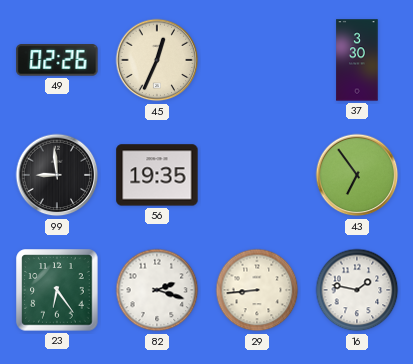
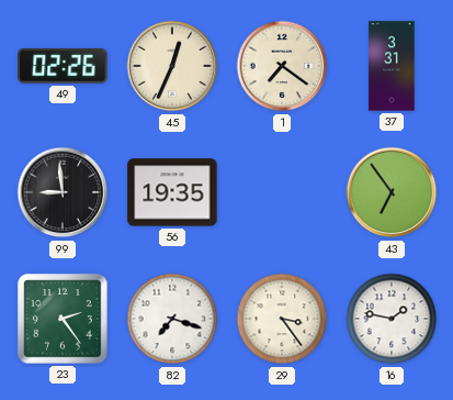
1: none -> 7:21
37: 3:30 -> 3:31
23: 6:24 -> 2:24
82: 2:18 -> 7:18
29: 8:44 -> 3:24
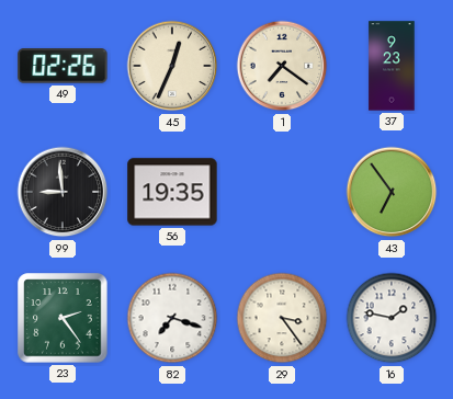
37: 3:31 -> 9:23
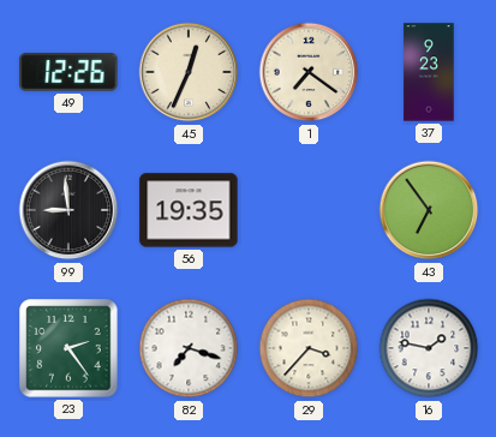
49: 02:26 -> 12:26
29: 3:24 -> 3:37
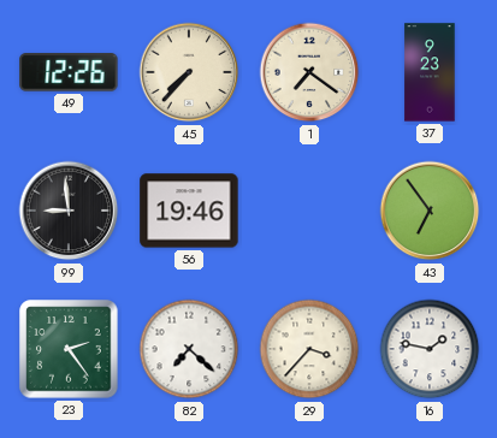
45: 12:34 -> 7:37
56: 19:35 -> 19:46
82: 7:18 -> 7:22
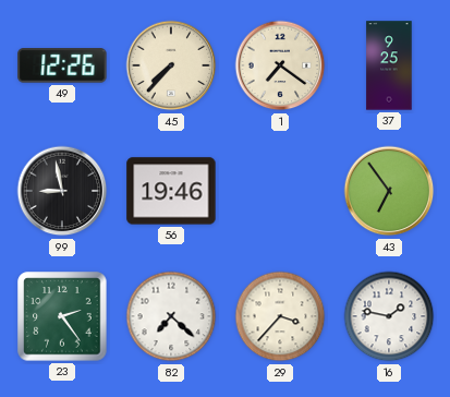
37: 9:23 -> 9:25
99: 8:59 -> 8:58
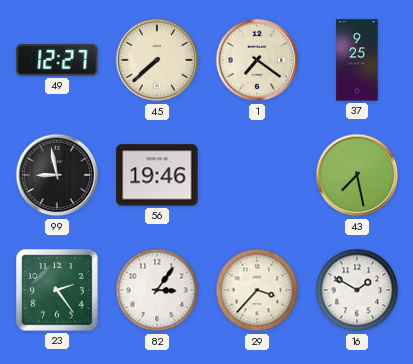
49: 12:26 -> 12:27
45: 7:37 -> 7:38
43: 6:54 -> 7:28
82: 7:22 -> 3:06
16: 1:47 -> 1:50
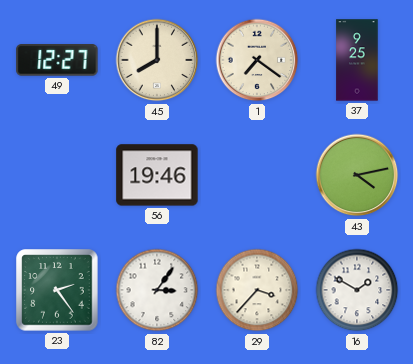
45: 7:38 -> 8:00
99: 8:58 -> none
43: 7:28 -> 4:13
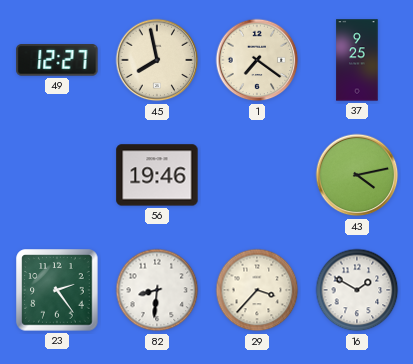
45: 8:00 -> 7:58
82: 3:06 -> 8:31
